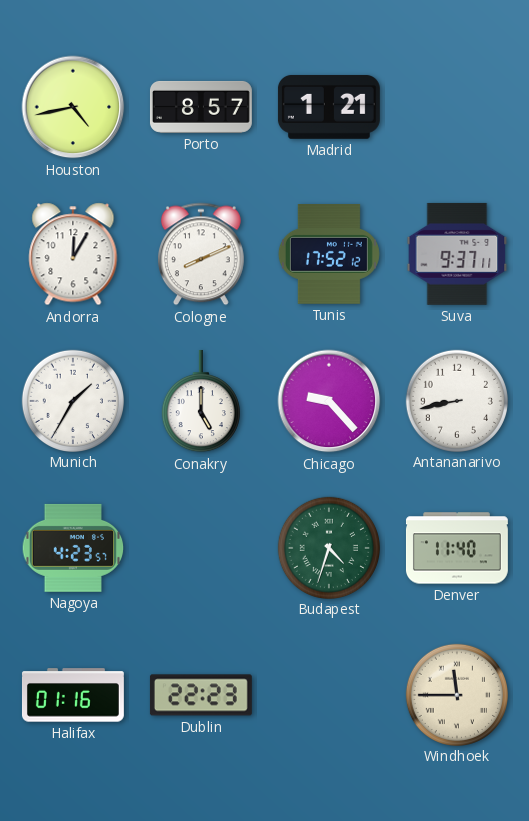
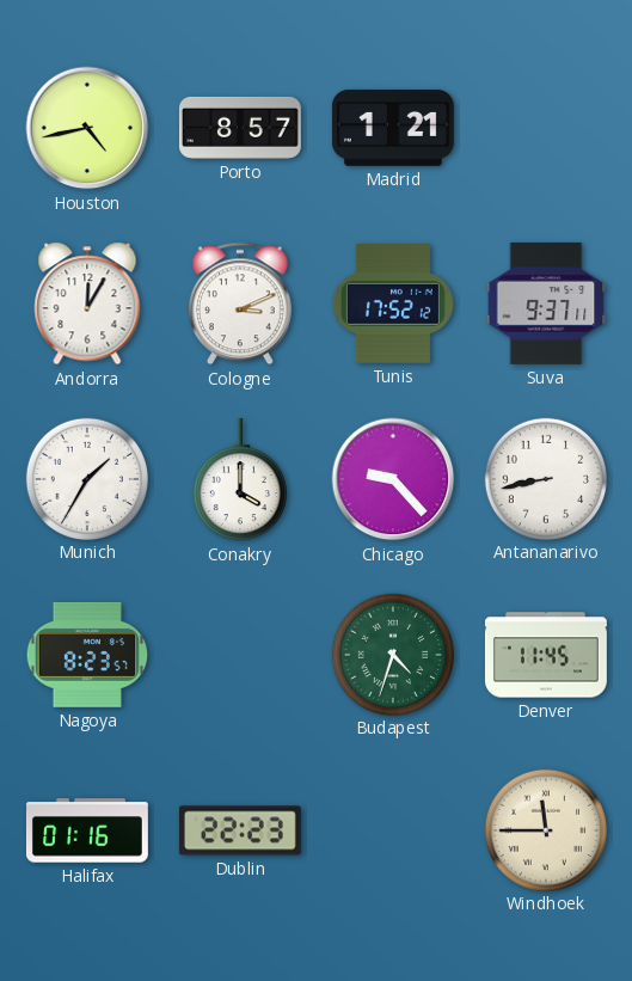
Cologne: 8:11 -> 3:11
Conakry: 5:00 -> 4:00
Nagoya: 4:23 -> 8:23
Denver: 11:40 -> 11:45
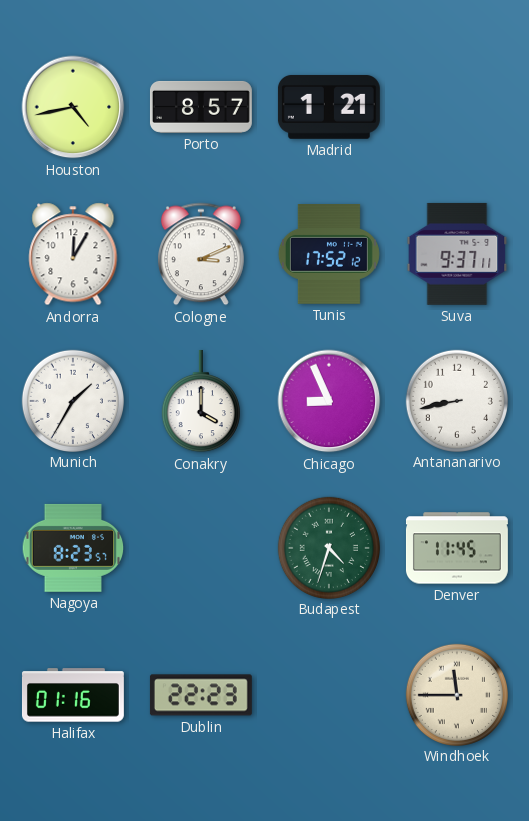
Chicago: 9:23 -> 8:56
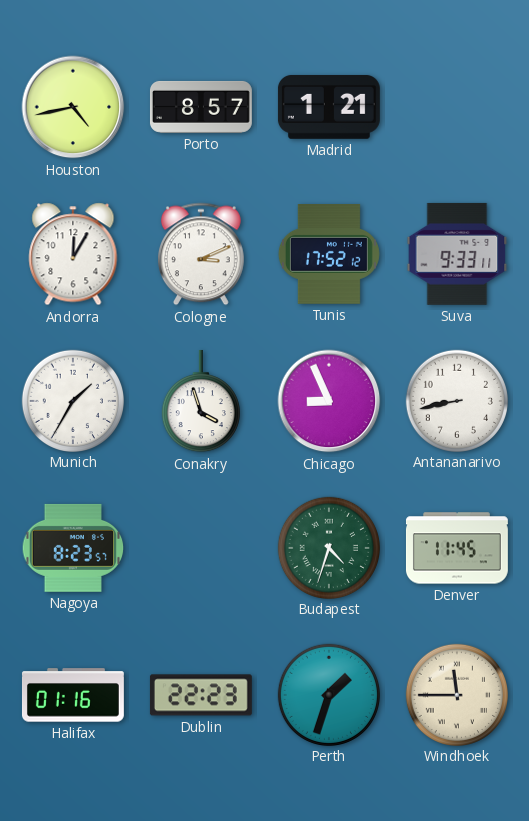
Suva: 9:37 -> 9:33
Conakry: 4:00 -> 3:57
Perth: none -> 1:33
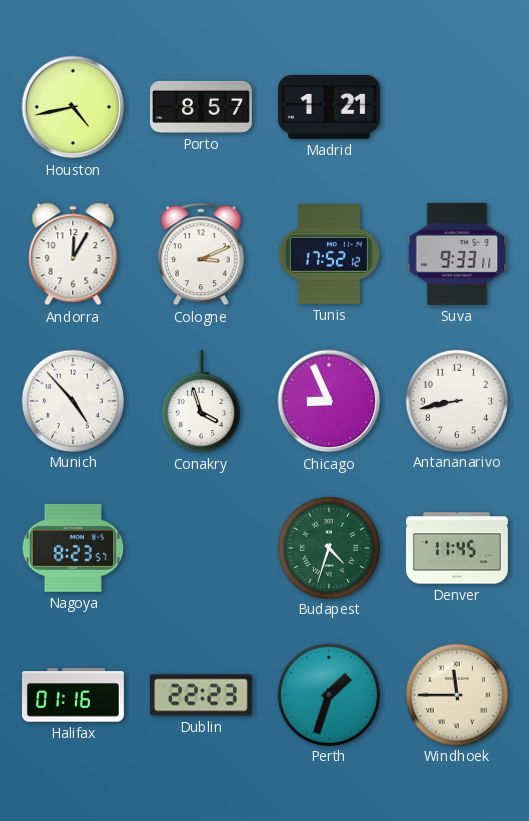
Munich: 1:35 -> 4:53
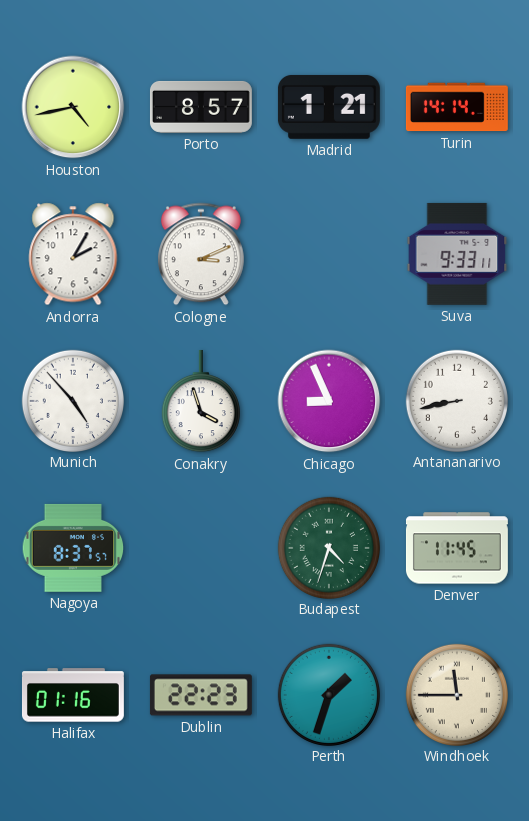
Turin: none -> 14:14
Andorra: 12:05 -> 2:05
Tunis: 17:52 -> none
Nagoya: 8:23 -> 8:37
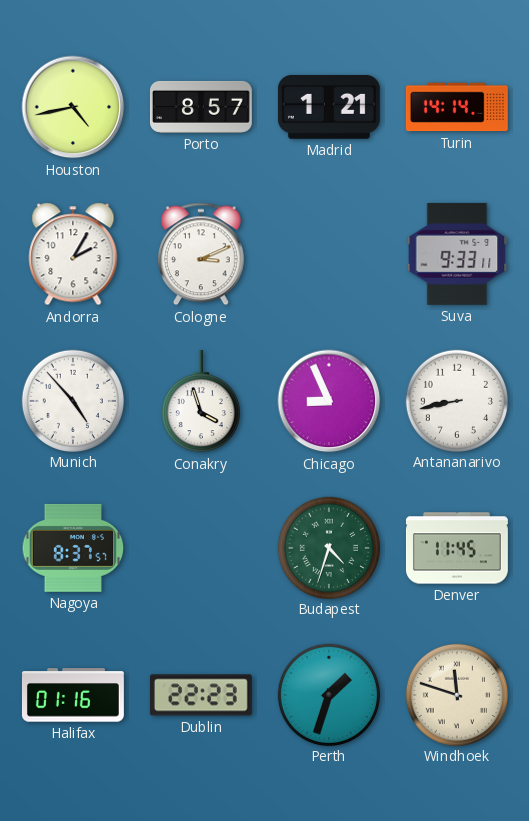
Windhoek: 11:45 -> 11:48
